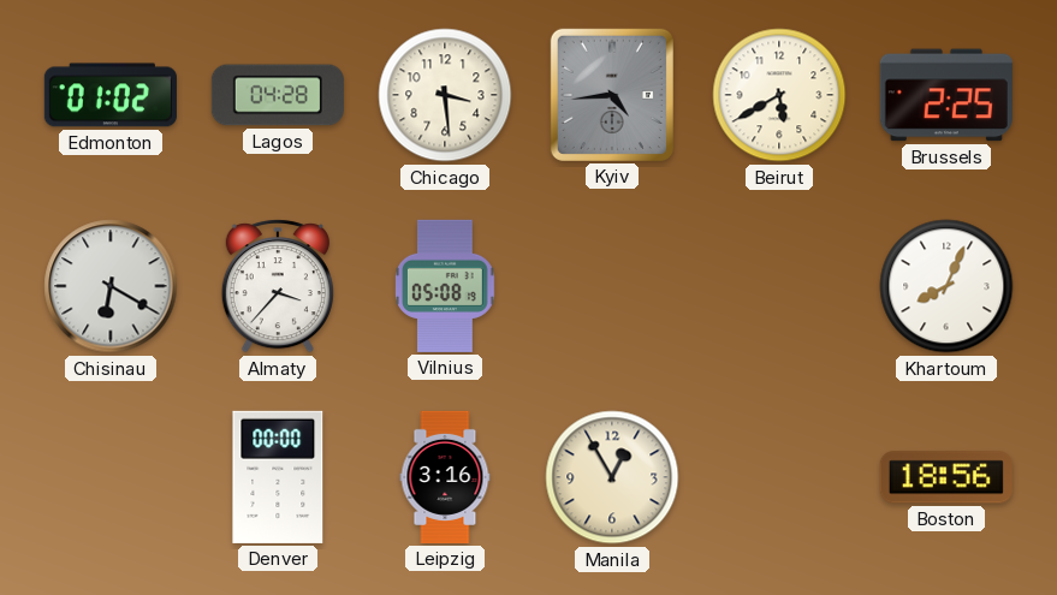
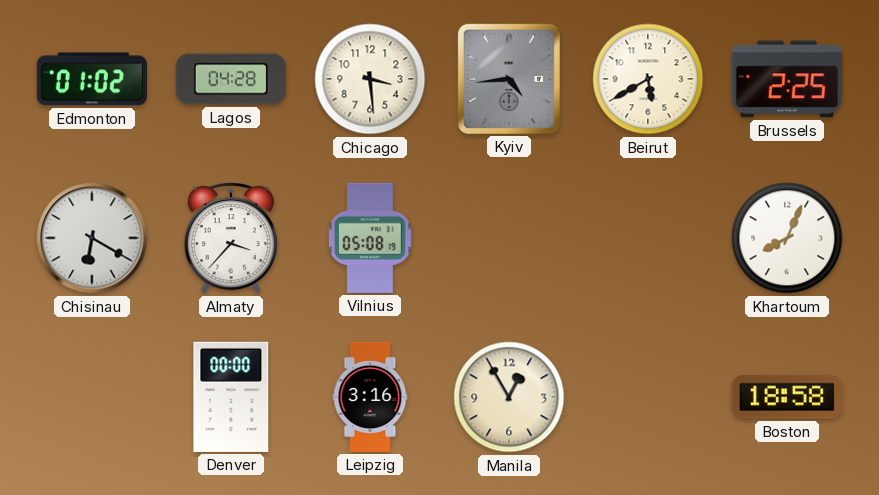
Boston: 18:56 -> 18:58
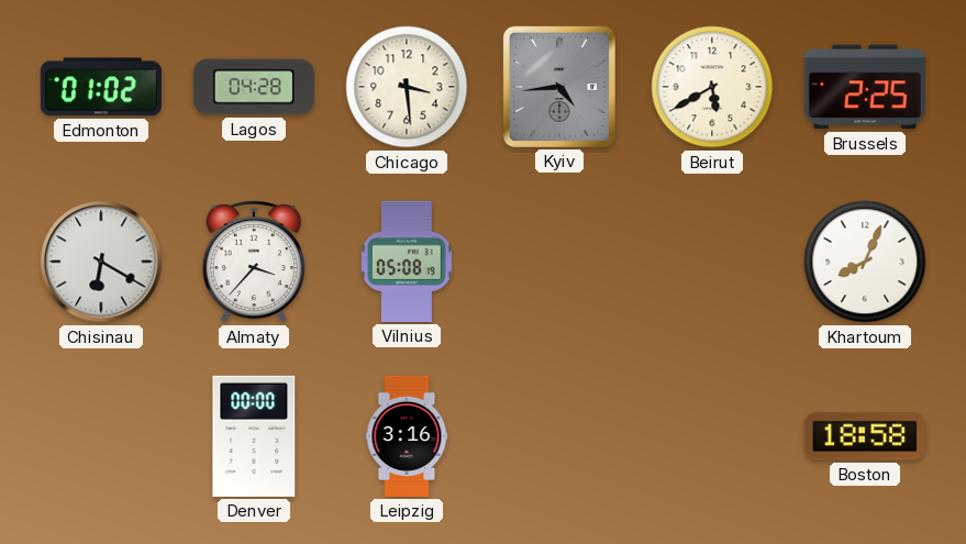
Manila: 12:55 -> none
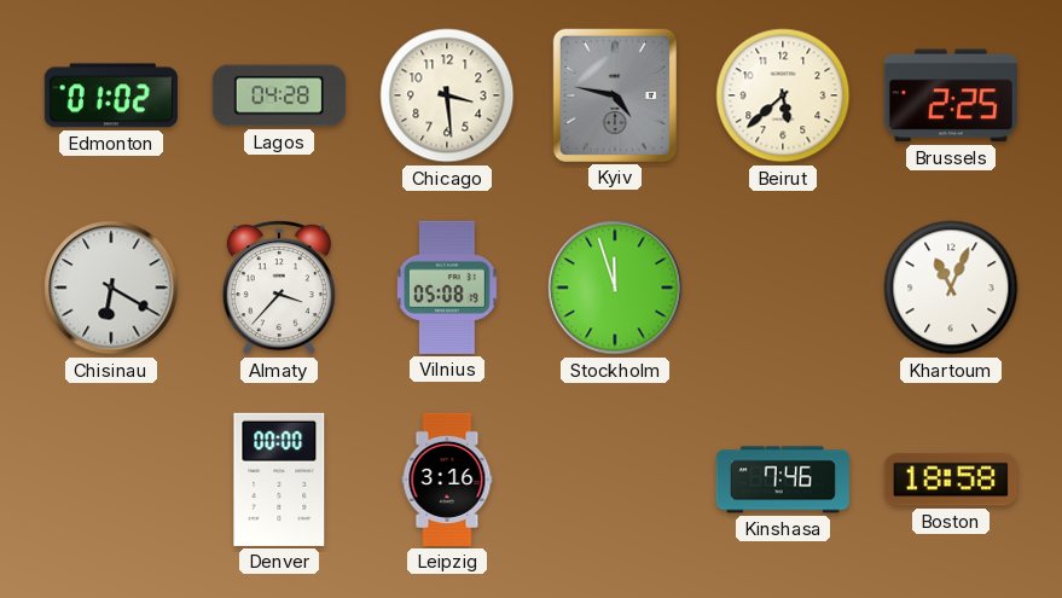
Kyiv: 4:44 -> 4:47
Beirut: 5:40 -> 5:38
Stockholm: none -> 11:57
Khartoum: 8:04 -> 11:04
Kinshasa: none -> 7:46
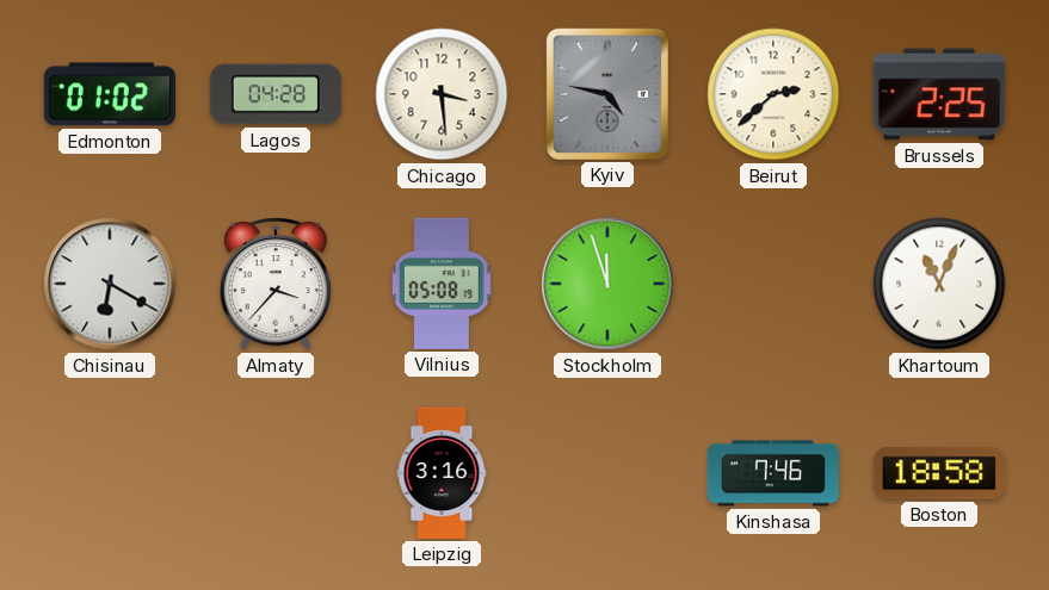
Beirut: 5:38 -> 2:38
Denver: 00:00 -> none
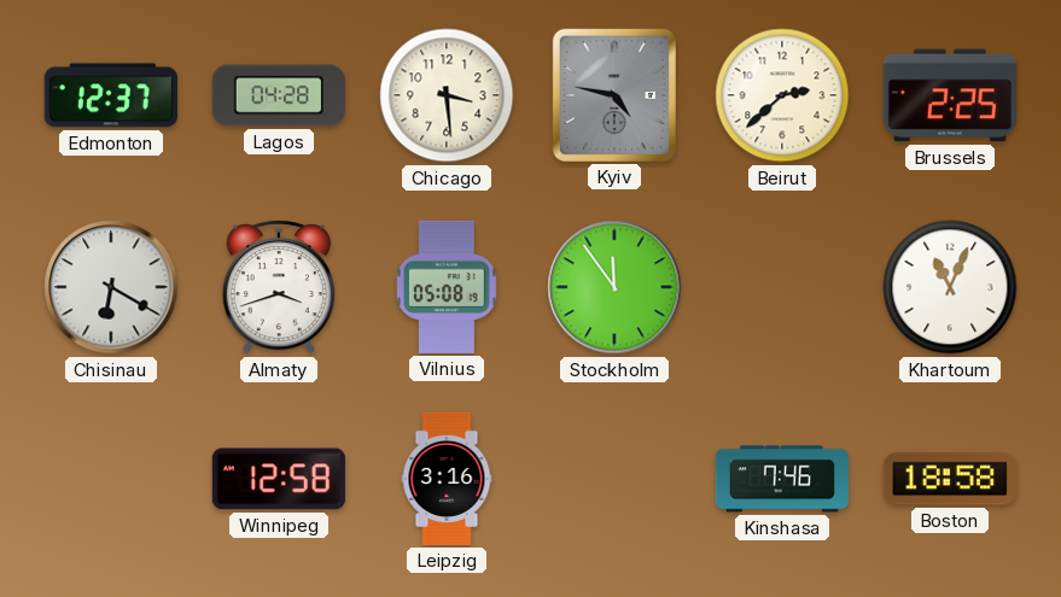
Edmonton: 01:02 -> 12:37
Almaty: 3:37 -> 3:42
Stockholm: 11:57 -> 11:54
Winnipeg: none -> 12:58
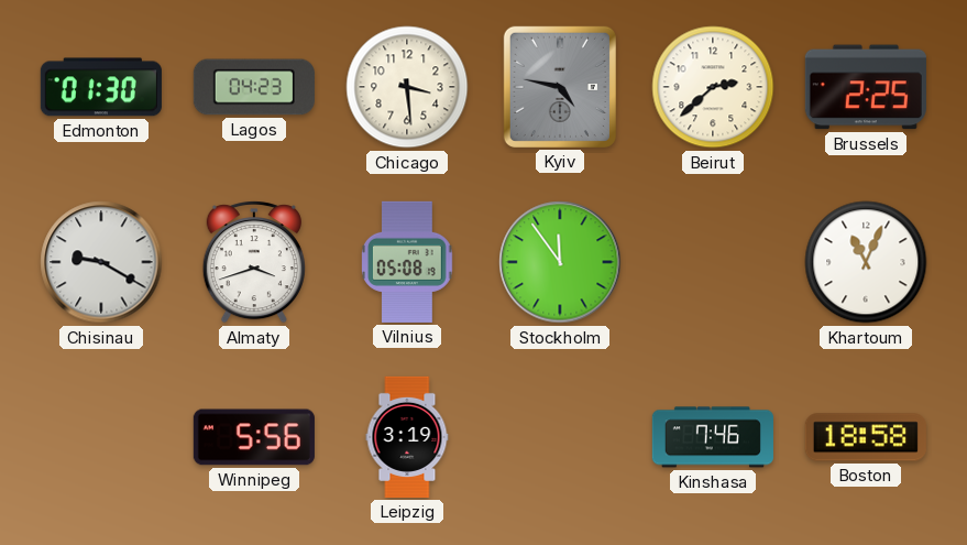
Edmonton: 12:37 -> 01:30
Lagos: 04:28 -> 04:23
Chisinau: 6:20 -> 9:20
Winnipeg: 12:58 -> 5:56
Leipzig: 3:16 -> 3:19
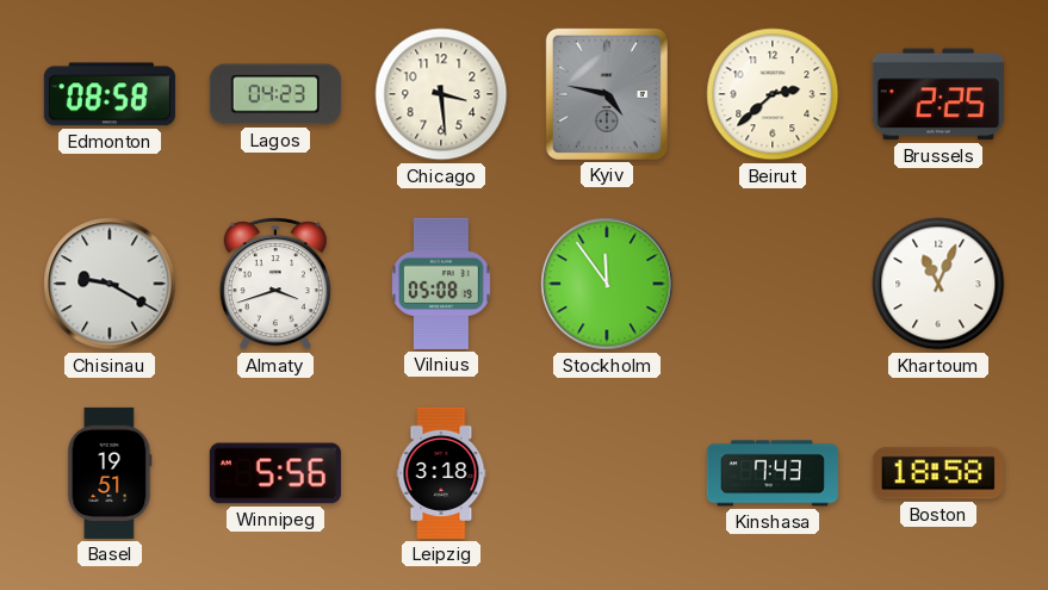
Edmonton: 01:30 -> 08:58
Basel: none -> 19:51
Leipzig: 3:19 -> 3:18
Kinshasa: 7:46 -> 7:43
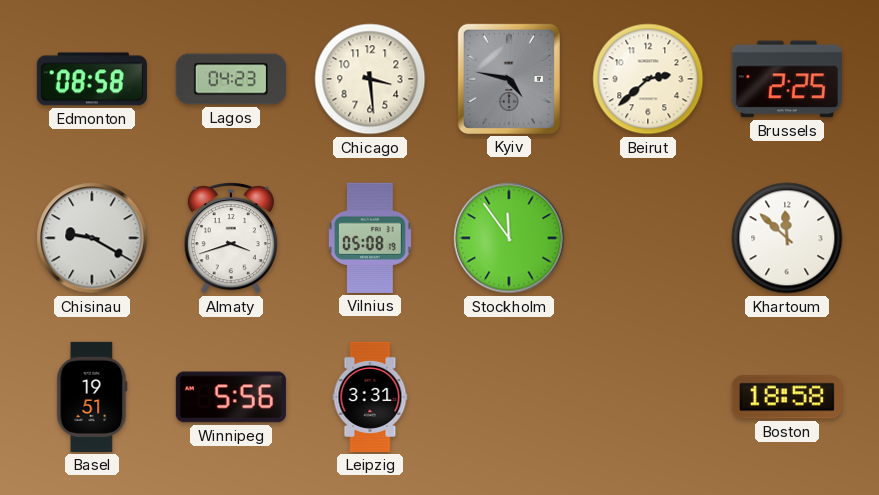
Khartoum: 11:04 -> 11:52
Leipzig: 3:18 -> 3:31
Kinshasa: 7:43 -> none
